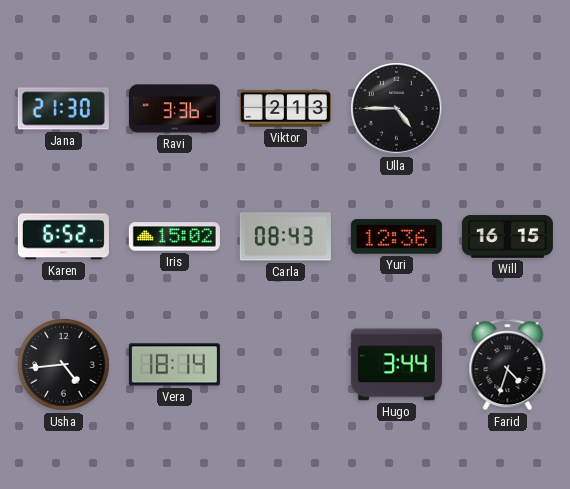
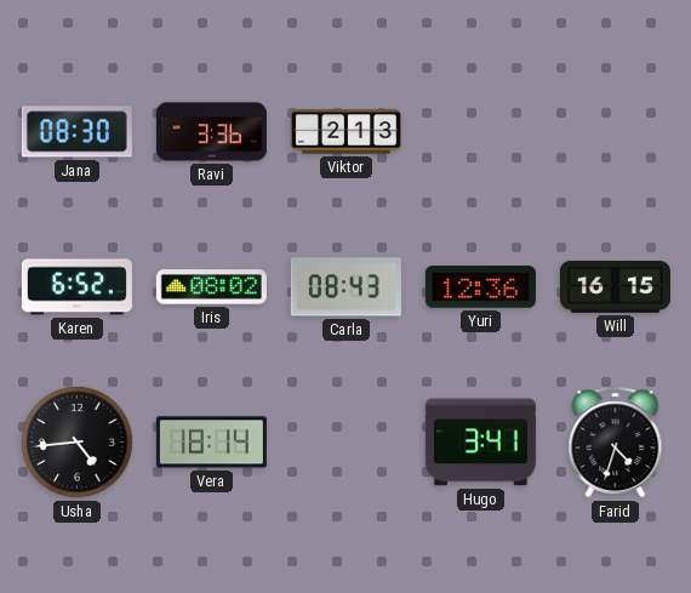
Jana: 21:30 -> 08:30
Ulla: 4:45 -> none
Iris: 15:02 -> 08:02
Hugo: 3:44 -> 3:41
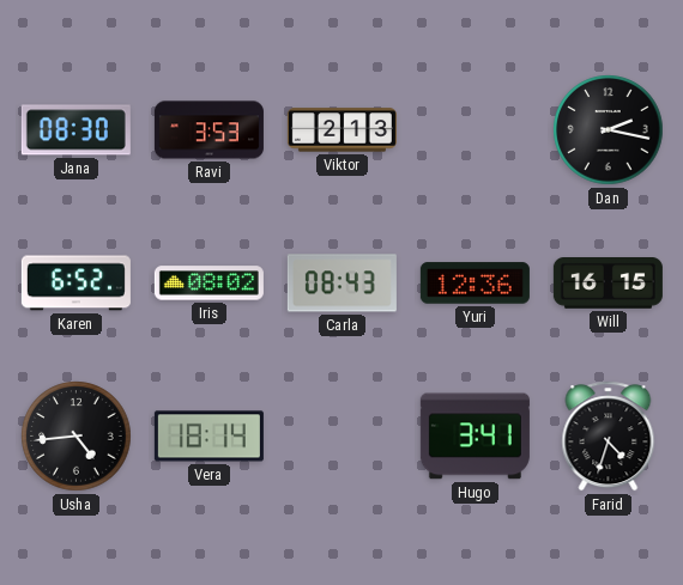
Ravi: 3:36 -> 3:53
Dan: none -> 2:17
